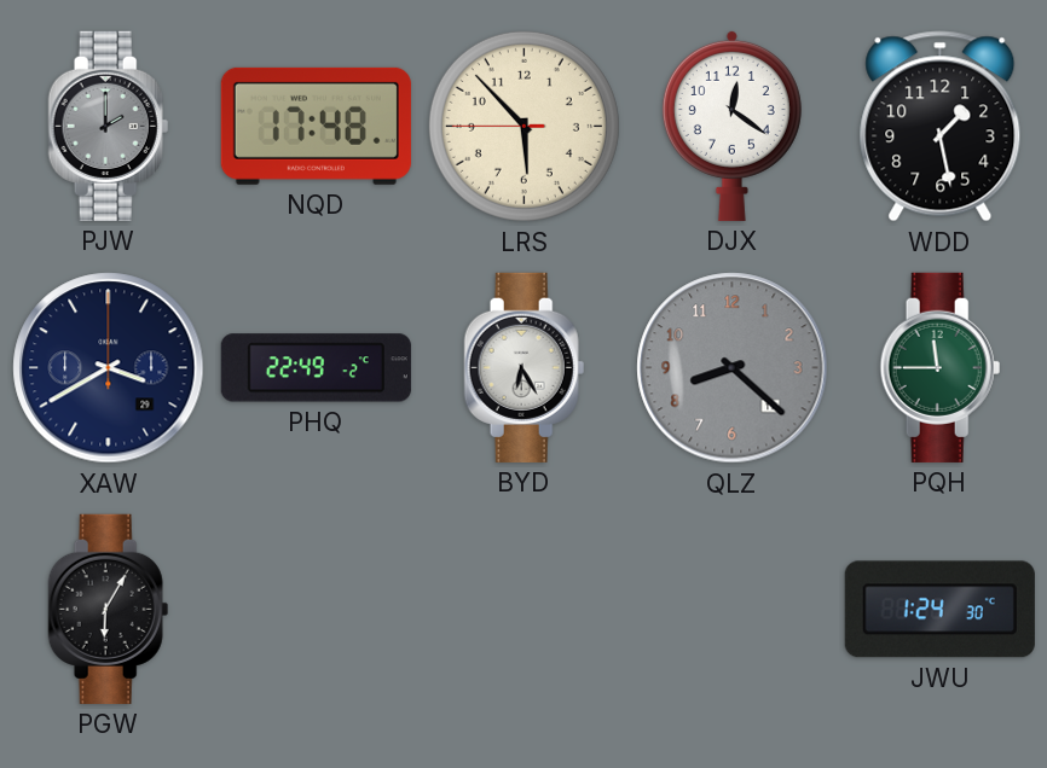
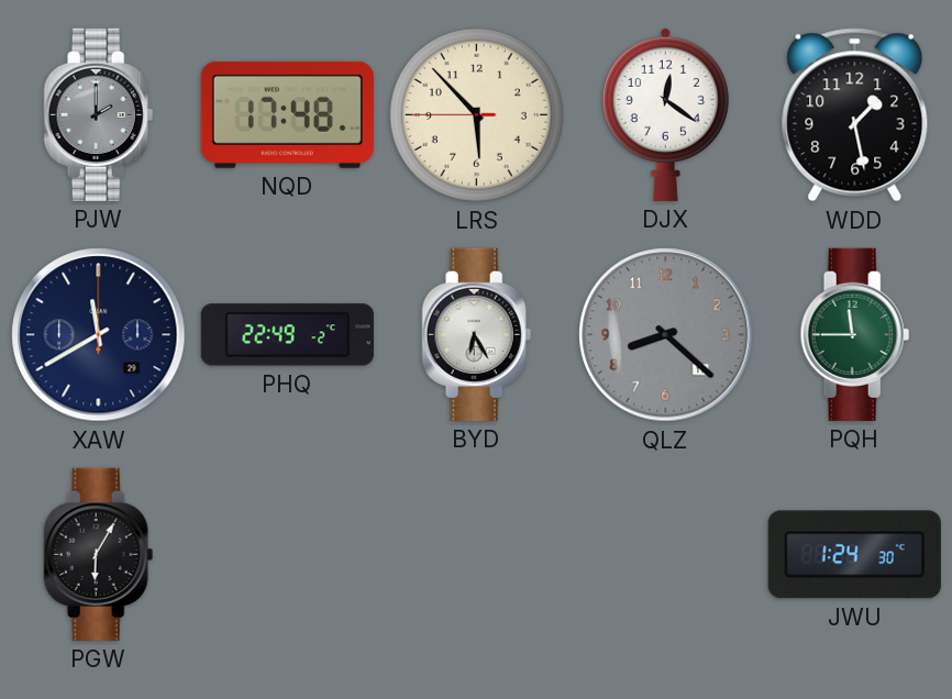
XAW: 3:40 -> 11:40
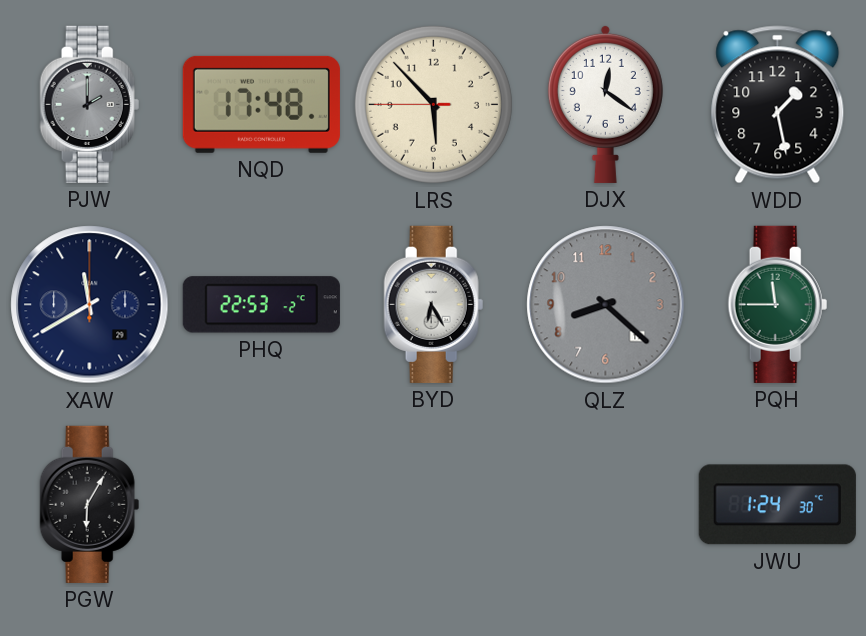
PHQ: 22:49 -> 22:53
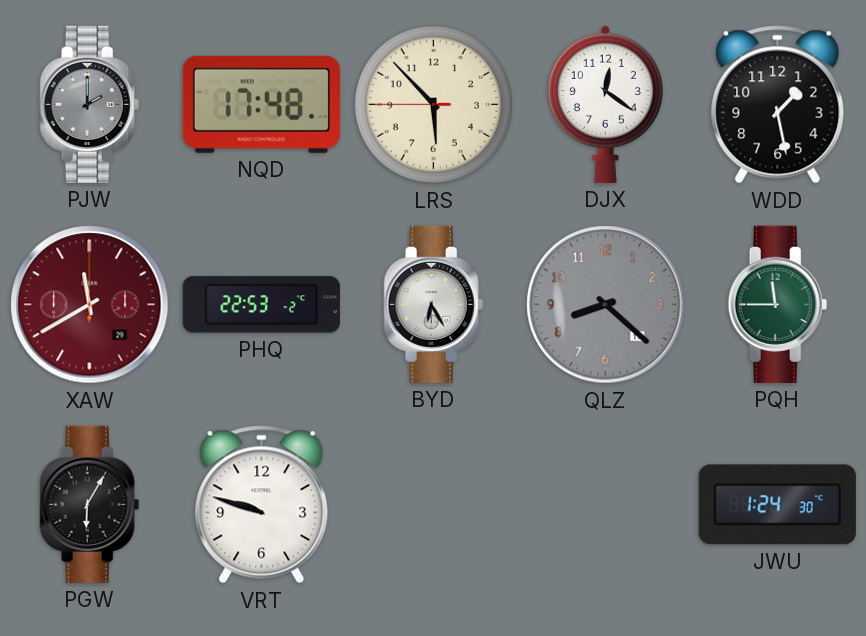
XAW dial: navy -> burgundy
VRT: none -> 9:48
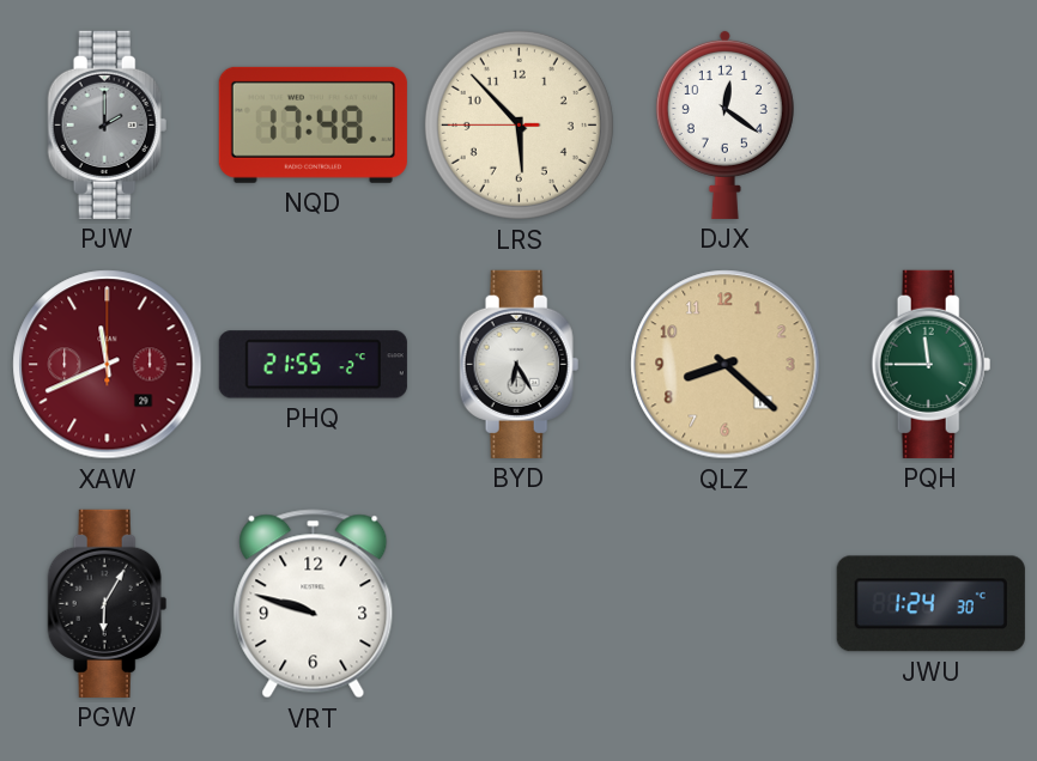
WDD: 1:28 -> none
XAW: 11:40 -> 11:41
PHQ: 22:53 -> 21:55
QLZ dial: grey -> champagne
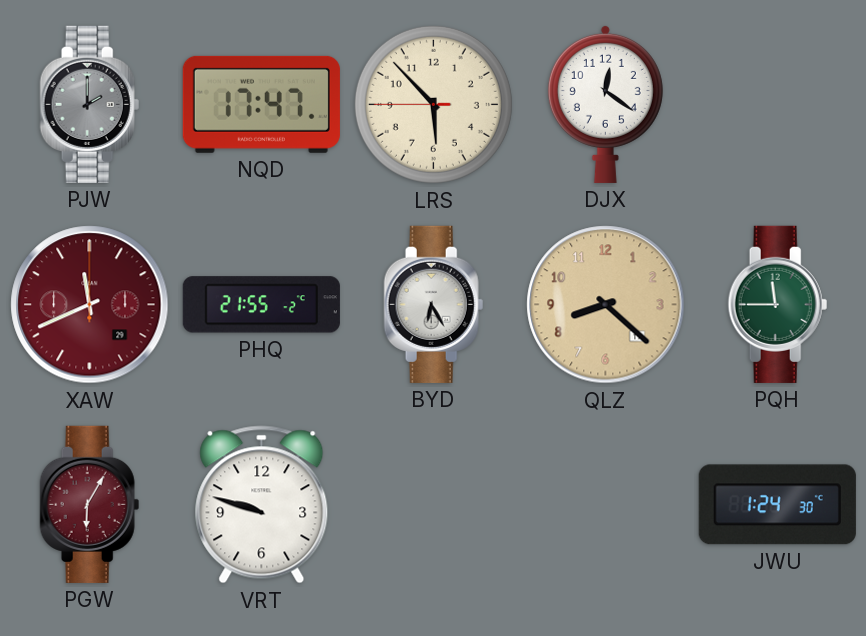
NQD: 17:48 -> 17:47
PGW dial: black -> burgundy
